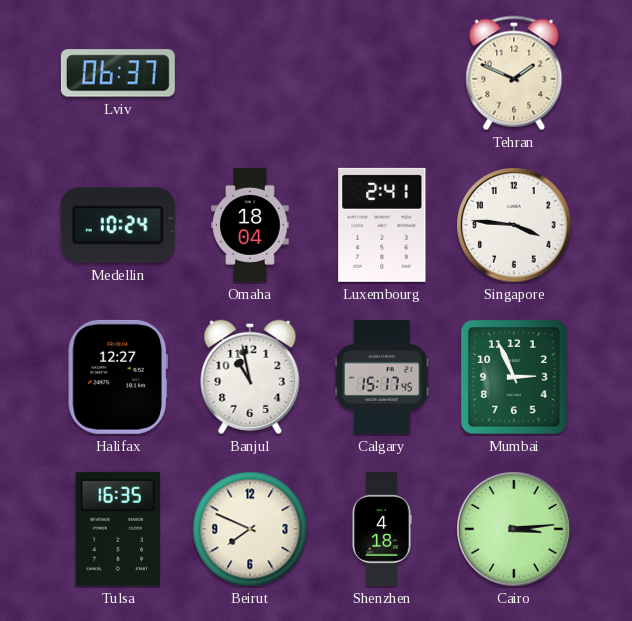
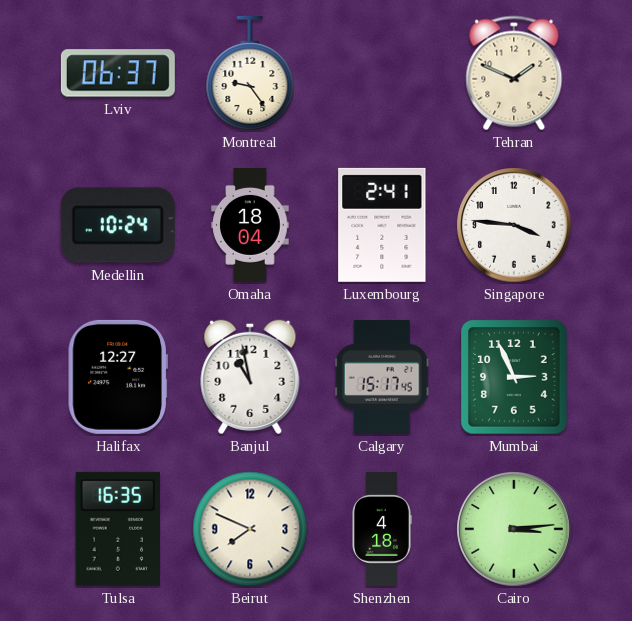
Montreal: none -> 9:24
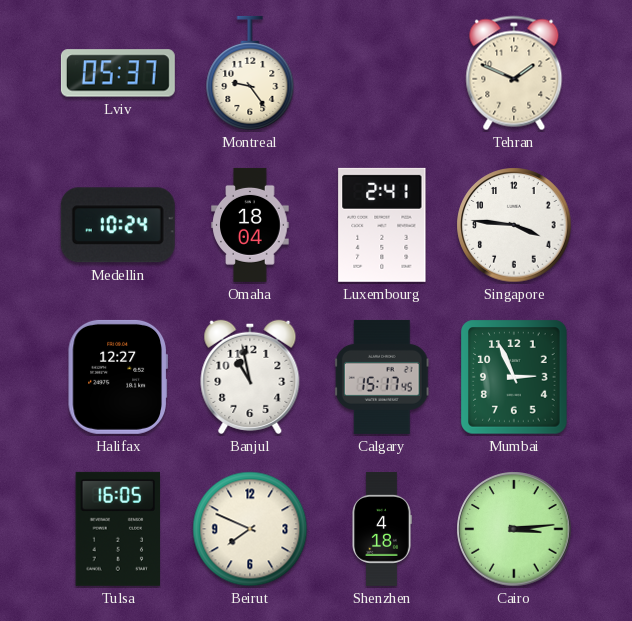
Lviv: 06:37 -> 05:37
Tulsa: 16:35 -> 16:05
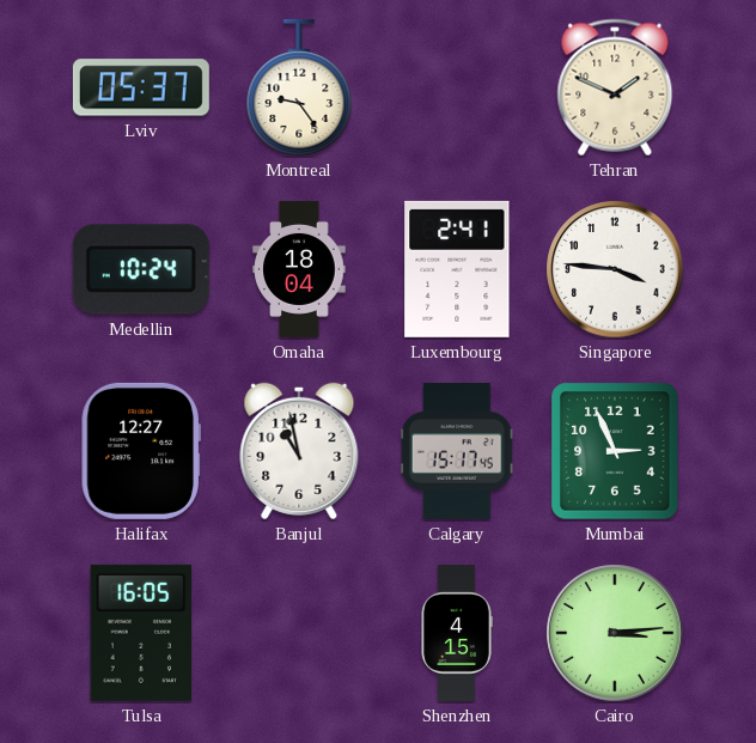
Beirut: 7:49 -> none
Shenzhen: 4:18 -> 4:15
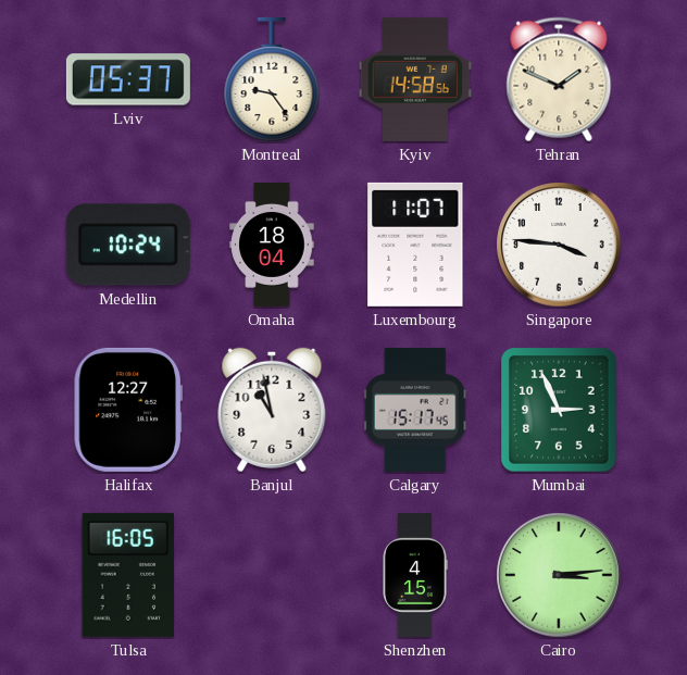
Kyiv: none -> 14:58
Luxembourg: 2:41 -> 11:07
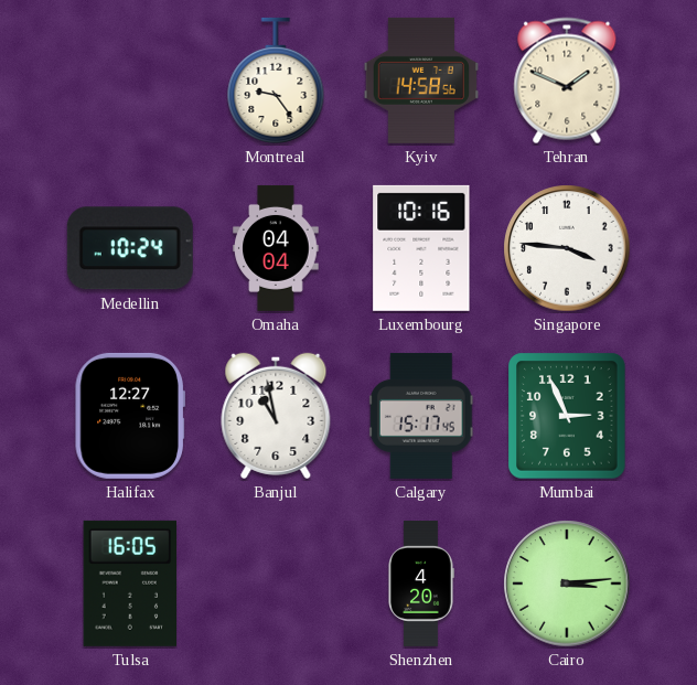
Lviv: 05:37 -> none
Omaha: 18:04 -> 04:04
Luxembourg: 11:07 -> 10:16
Shenzhen: 4:15 -> 4:20
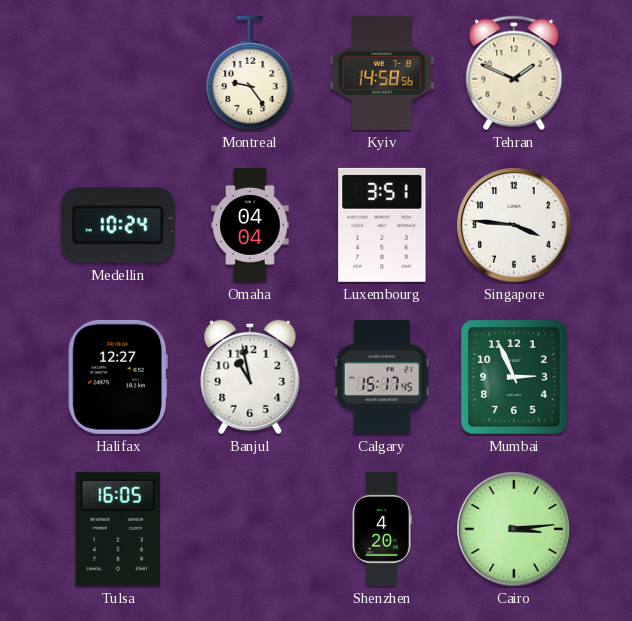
Luxembourg: 10:16 -> 3:51
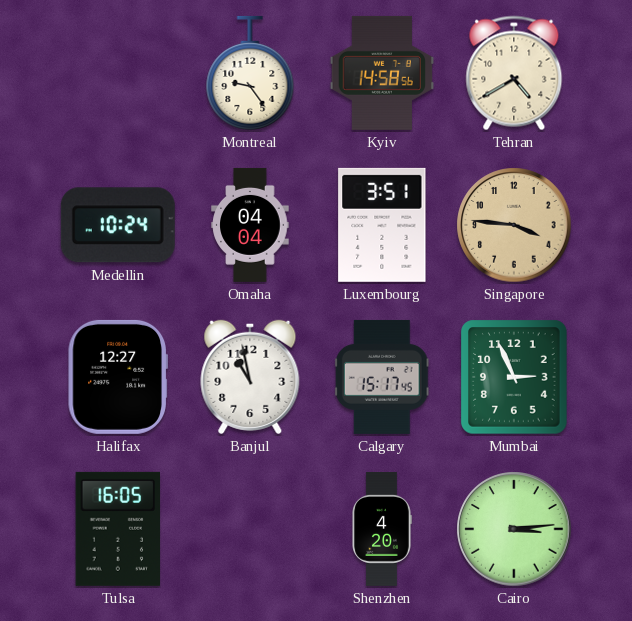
Tehran: 1:49 -> 4:40
Singapore dial: white -> champagne
